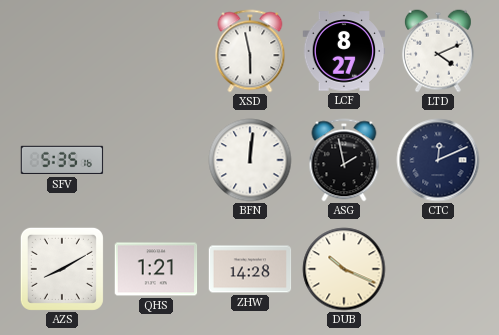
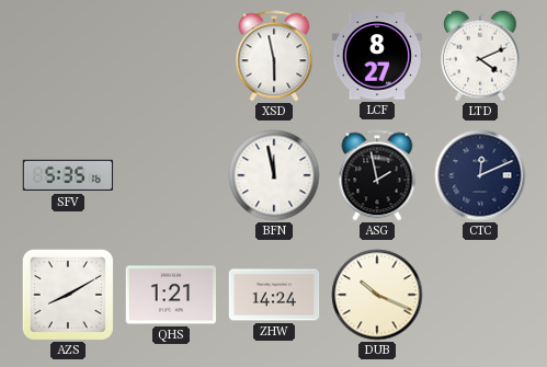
BFN: 12:01 -> 11:58
ZHW: 14:28 -> 14:24
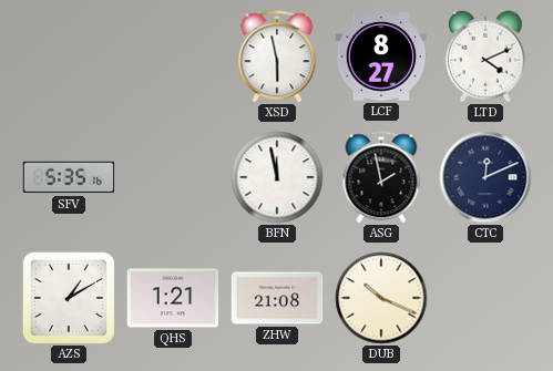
AZS: 8:10 -> 1:10
ZHW: 14:24 -> 21:08
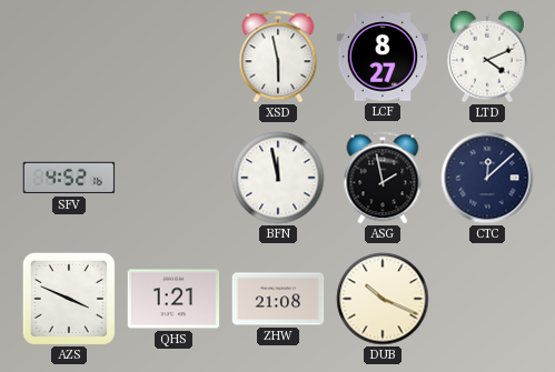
SFV: 5:35 -> 4:52
CTC: 12:11 -> 12:08
AZS: 1:10 -> 3:49
